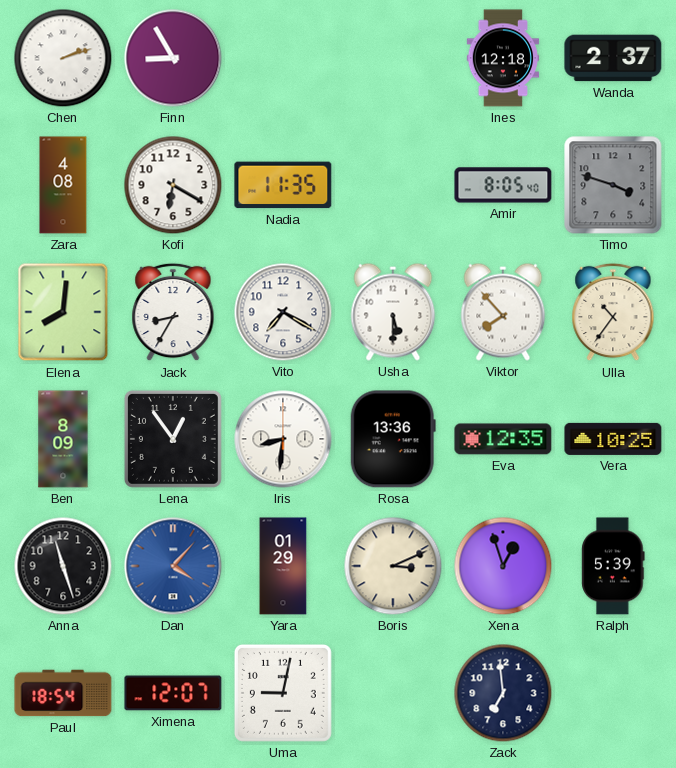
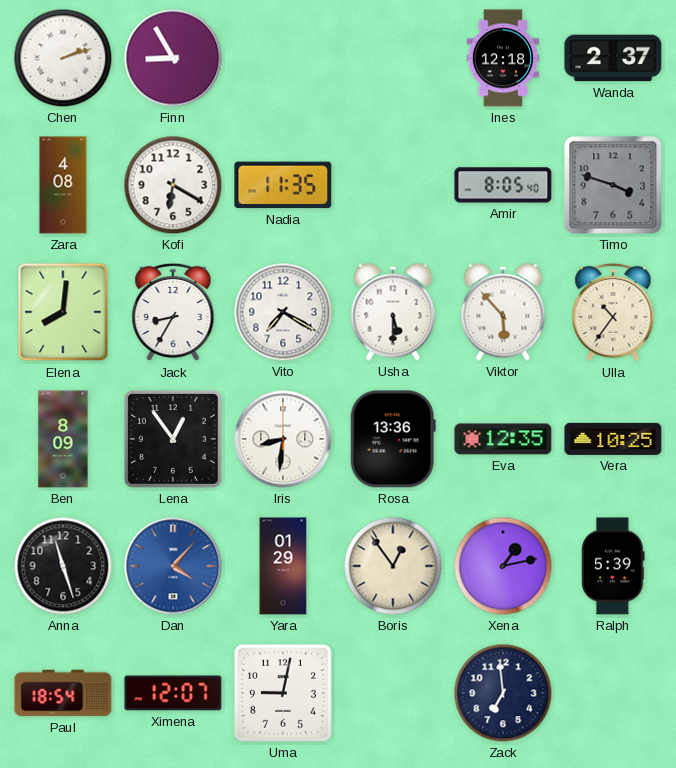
Viktor: 7:53 -> 5:53
Boris: 3:11 -> 12:54
Xena: 12:57 -> 1:13
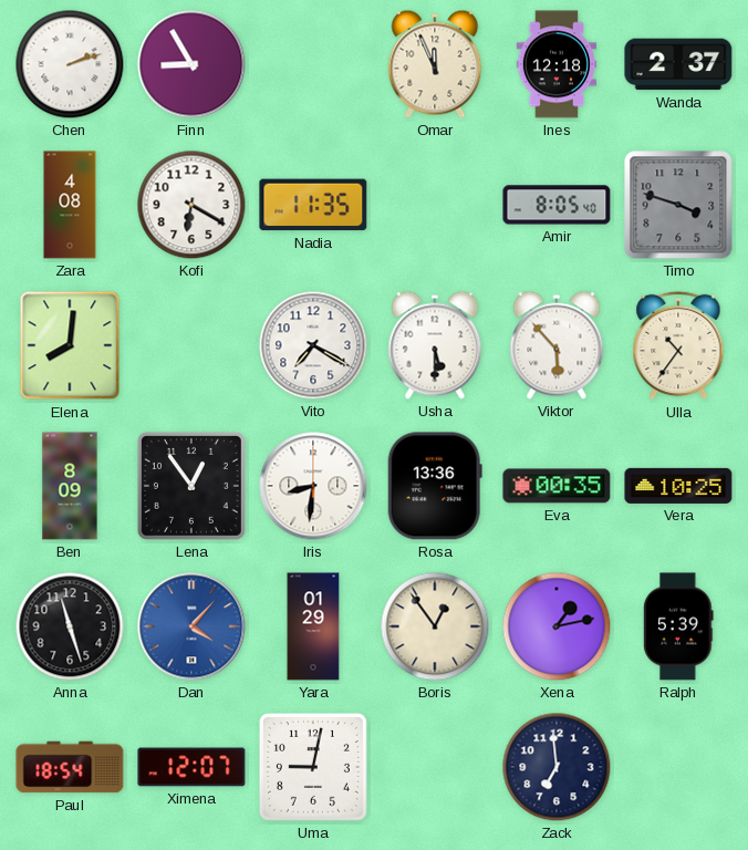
Omar: none -> 11:56
Jack: 8:35 -> none
Eva: 12:35 -> 00:35
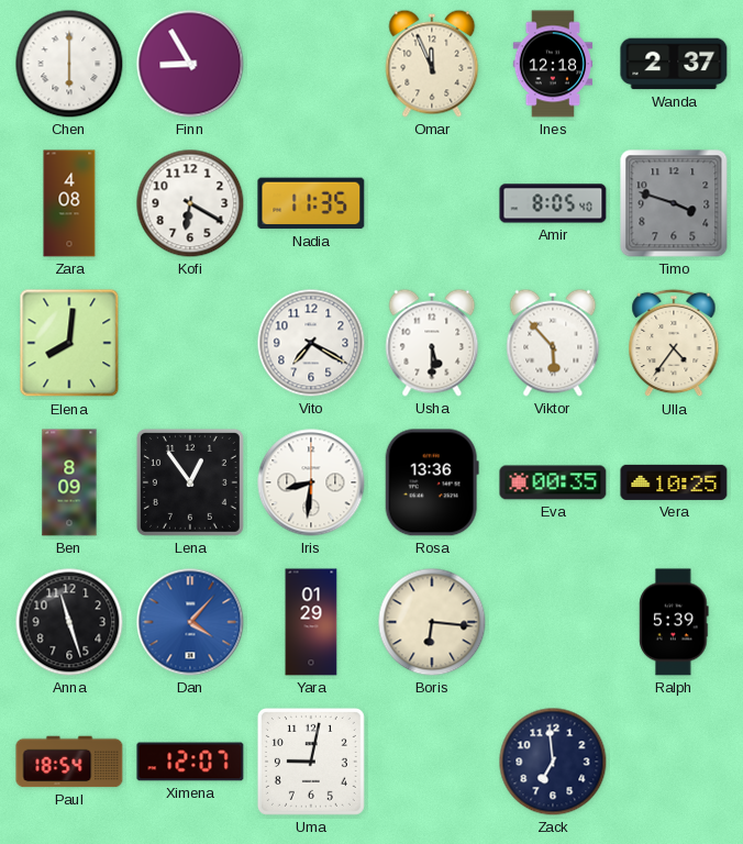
Chen: 2:12 -> 6:00
Ulla: 10:36 -> 4:36
Boris: 12:54 -> 6:16
Xena: 1:13 -> none
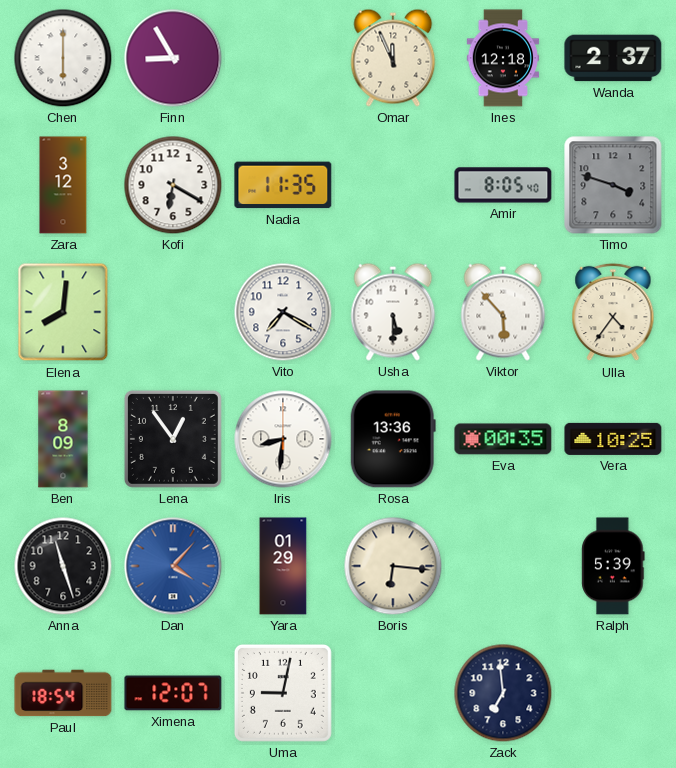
Zara: 4:08 -> 3:12
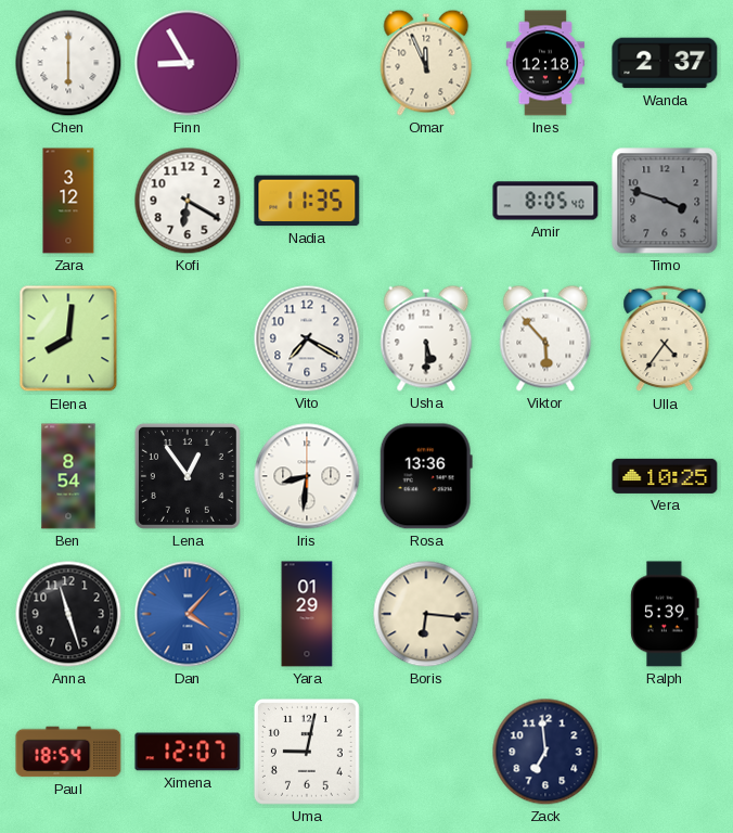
Ben: 8:09 -> 8:54
Eva: 00:35 -> none
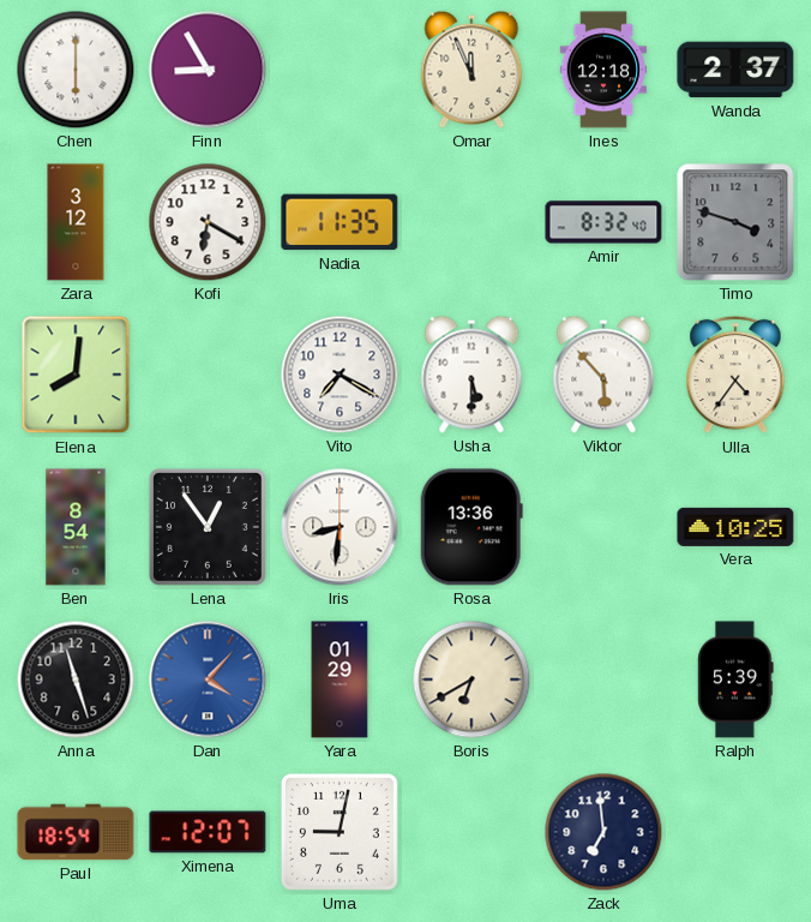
Amir: 8:05 -> 8:32
Boris: 6:16 -> 6:40
